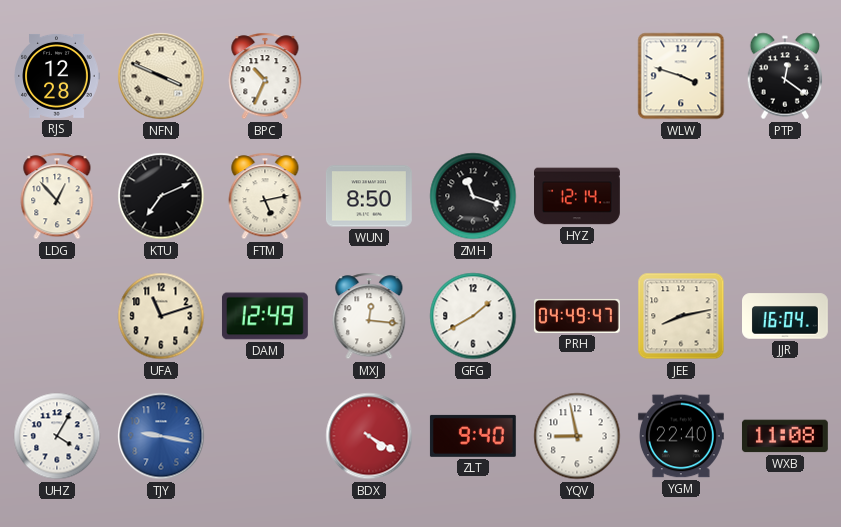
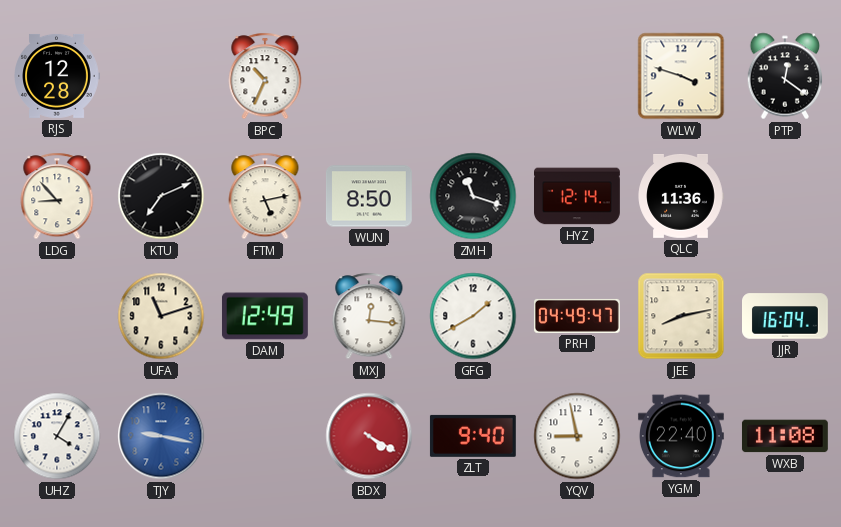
NFN: 3:49 -> none
LDG: 12:53 -> 8:53
QLC: none -> 11:36
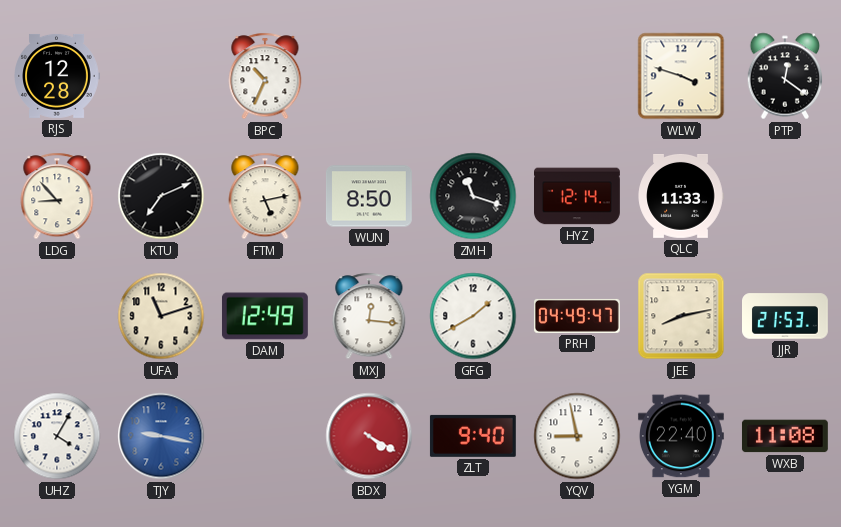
QLC: 11:36 -> 11:33
JJR: 16:04 -> 21:53
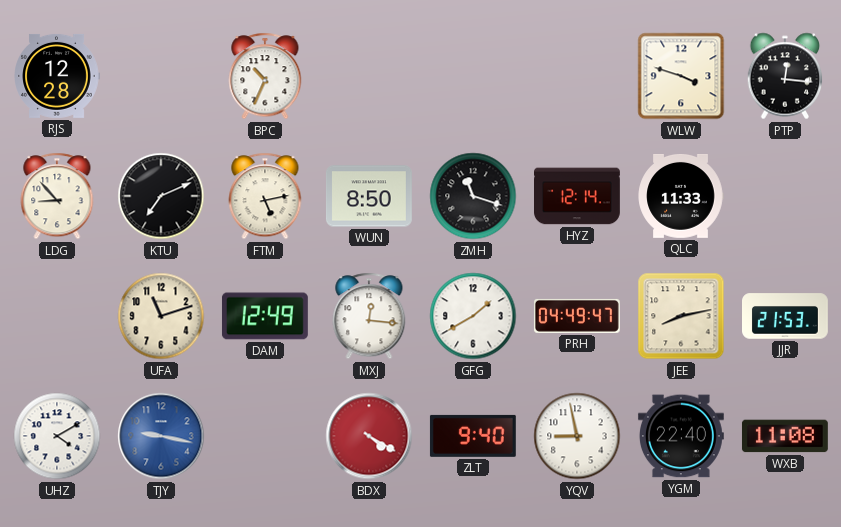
PTP: 12:21 -> 12:16
UHZ: 4:05 -> 4:10
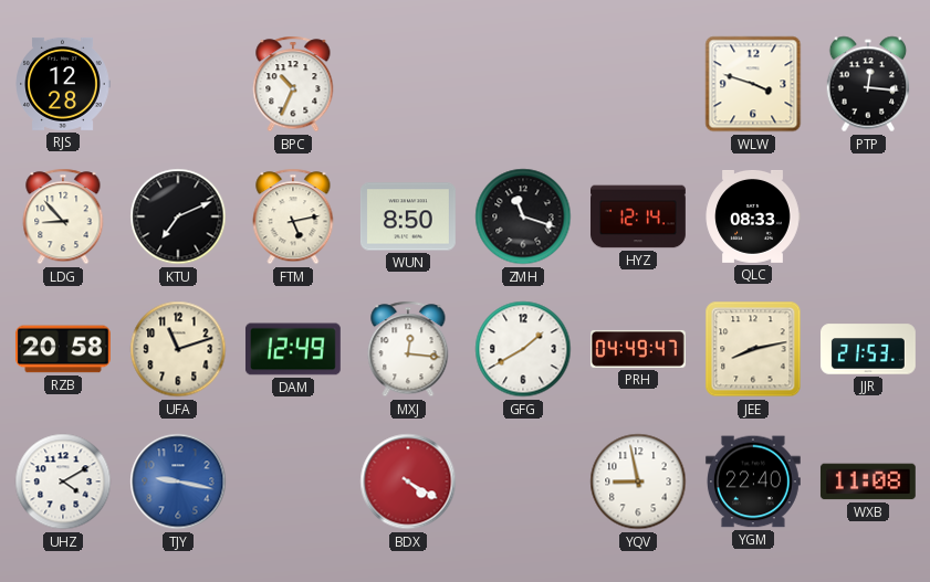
QLC: 11:33 -> 08:33
RZB: none -> 20:58
ZLT: 9:40 -> none
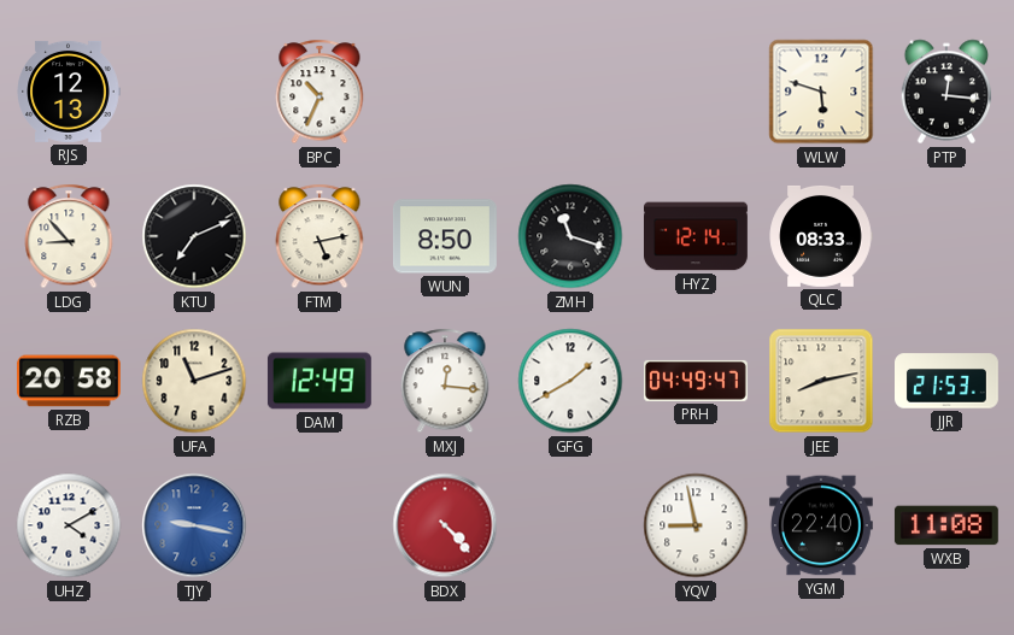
RJS: 12:28 -> 12:13
WLW: 3:48 -> 5:48
BDX: 4:20 -> 4:23
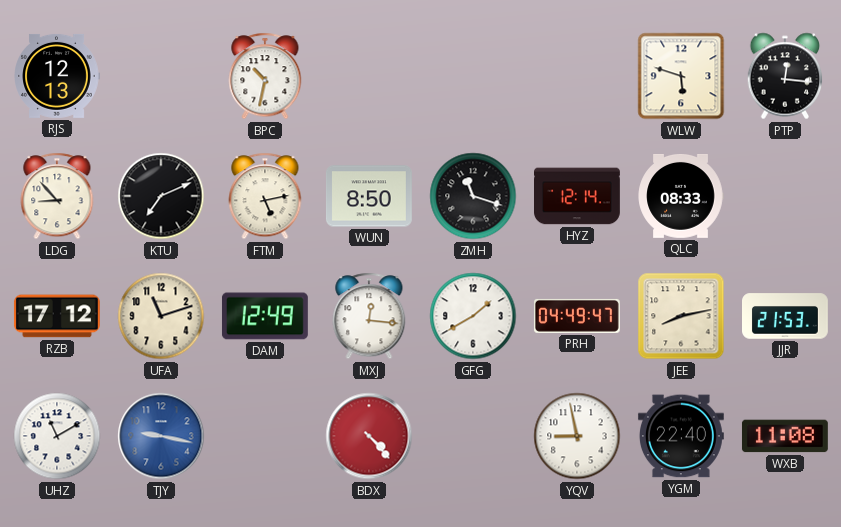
BPC: 10:34 -> 10:32
RZB: 20:58 -> 17:12
UHZ: 4:10 -> 11:10
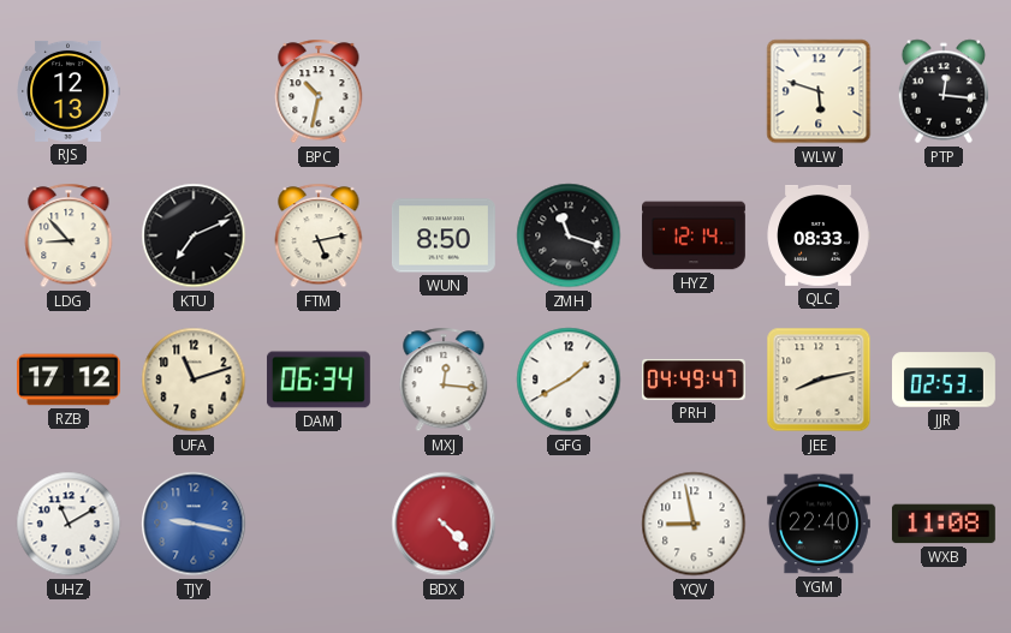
DAM: 12:49 -> 06:34
JJR: 21:53 -> 02:53
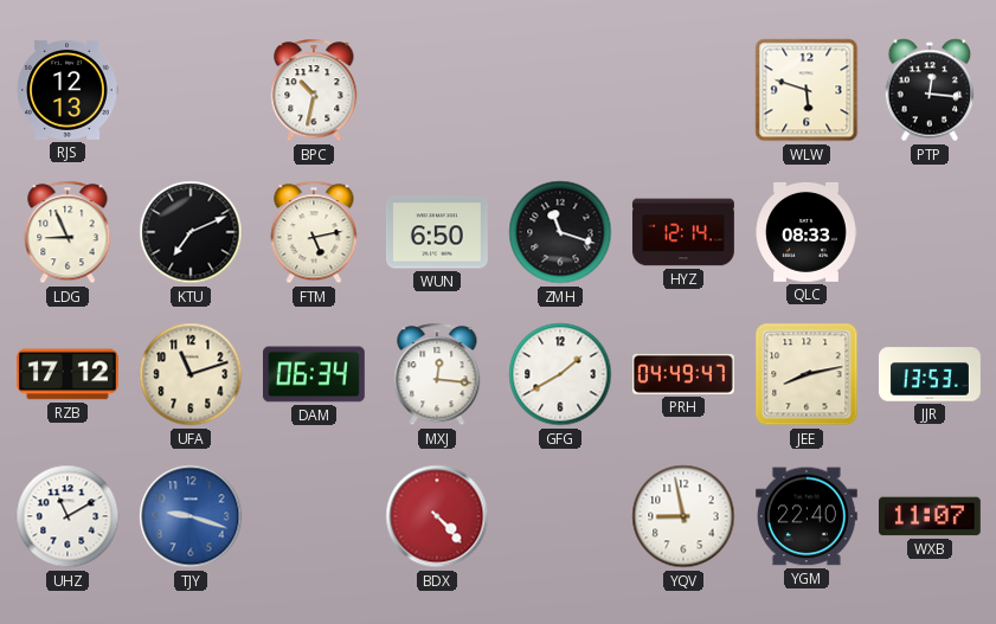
LDG: 8:53 -> 8:56
WUN: 8:50 -> 6:50
JJR: 02:53 -> 13:53
TJY: 9:17 -> 9:18
WXB: 11:08 -> 11:07
